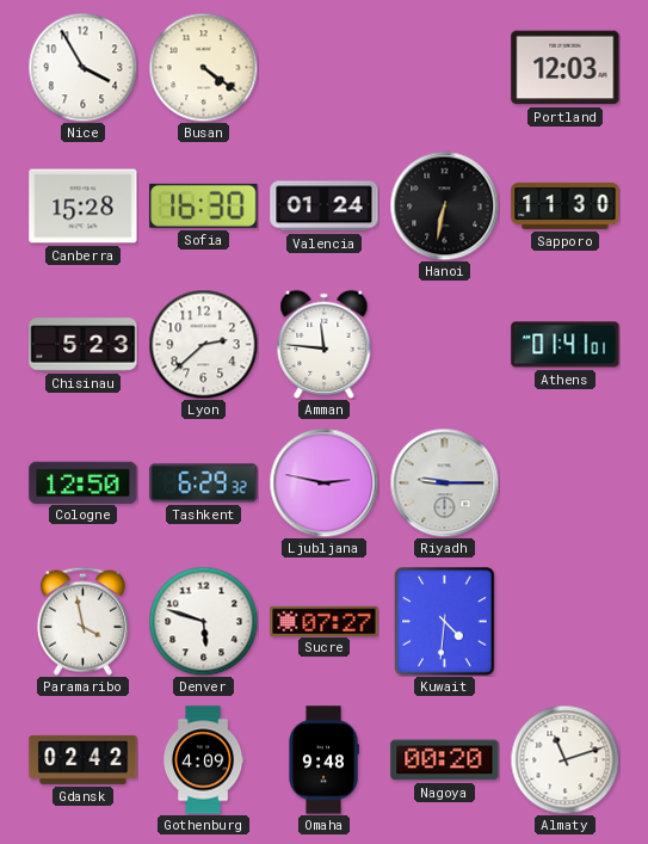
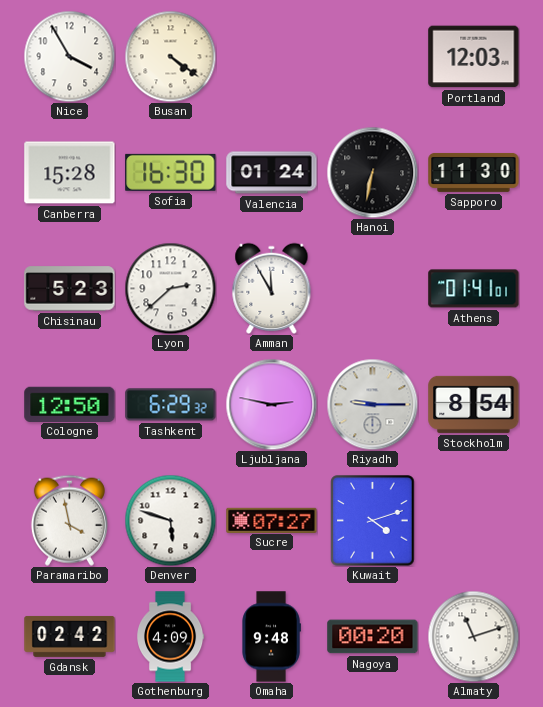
Amman: 11:46 -> 11:55
Stockholm: none -> 8:54
Kuwait: 4:31 -> 4:12
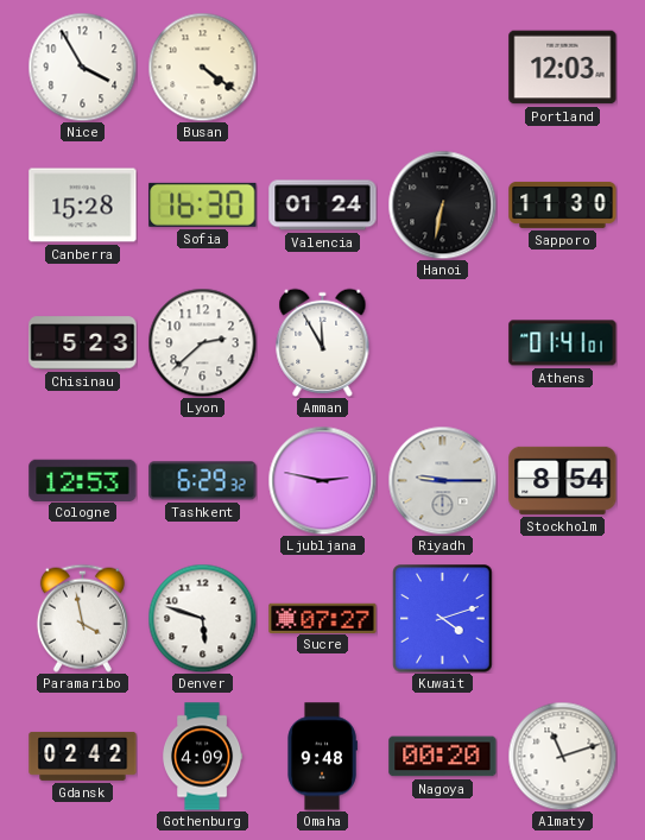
Cologne: 12:50 -> 12:53
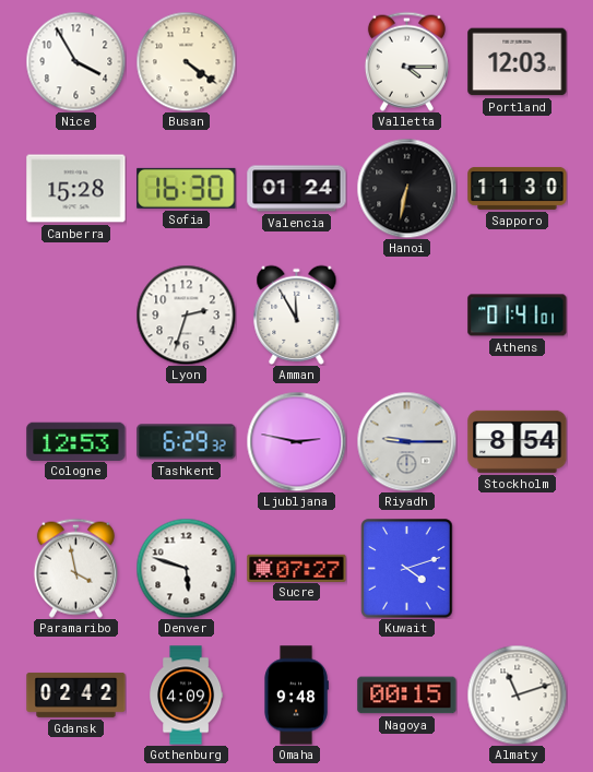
Valletta: none -> 4:15
Chisinau: 5:23 -> none
Lyon: 2:38 -> 2:33
Nagoya: 00:20 -> 00:15
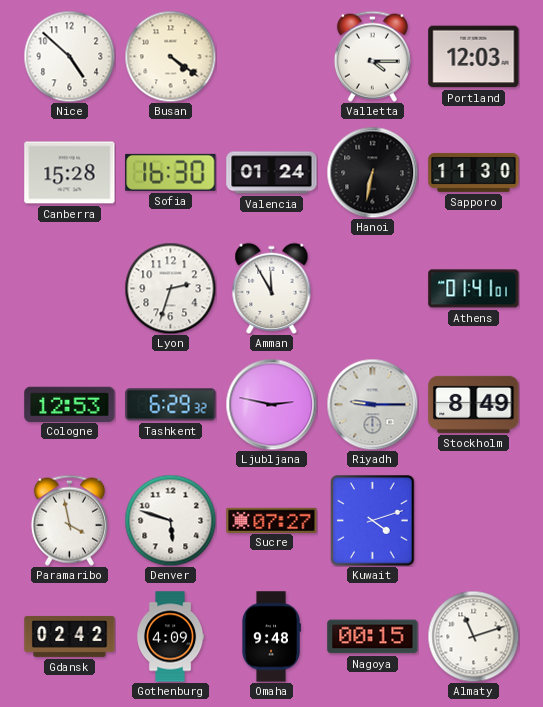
Nice: 3:55 -> 4:52
Stockholm: 8:54 -> 8:49
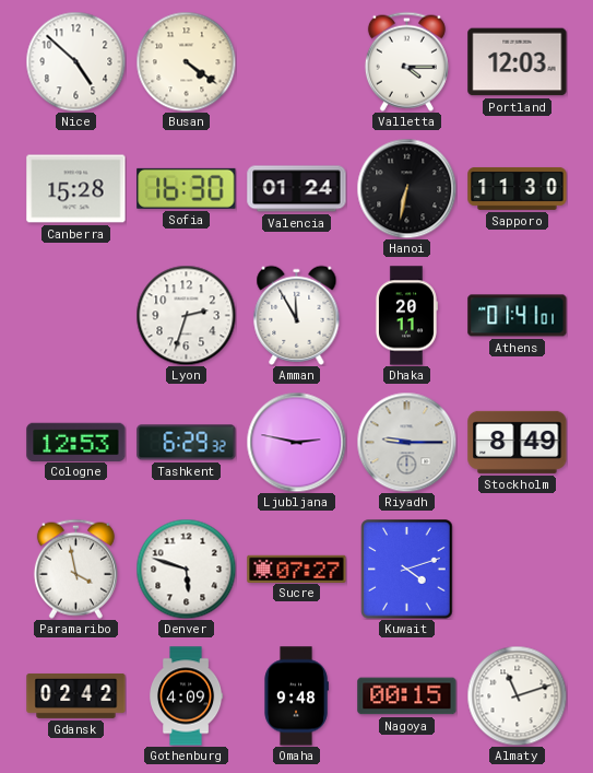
Dhaka: none -> 20:11
